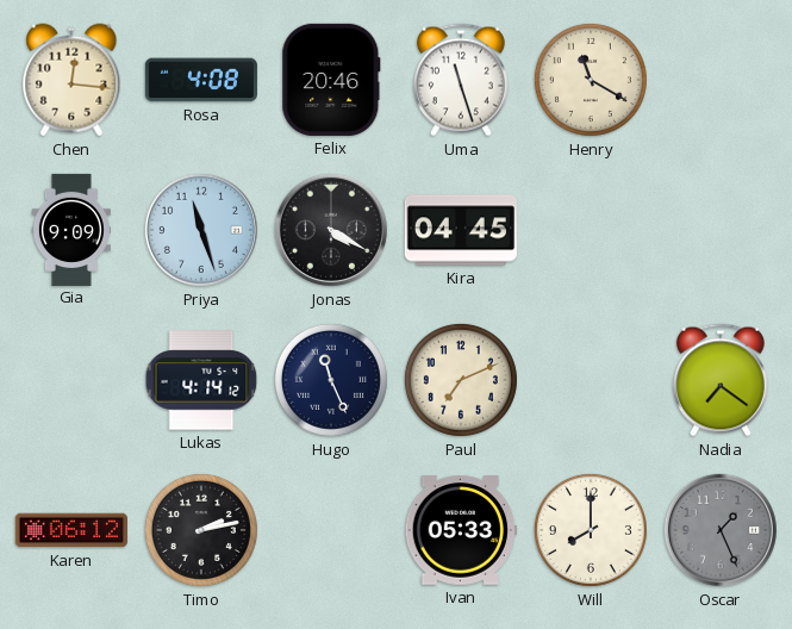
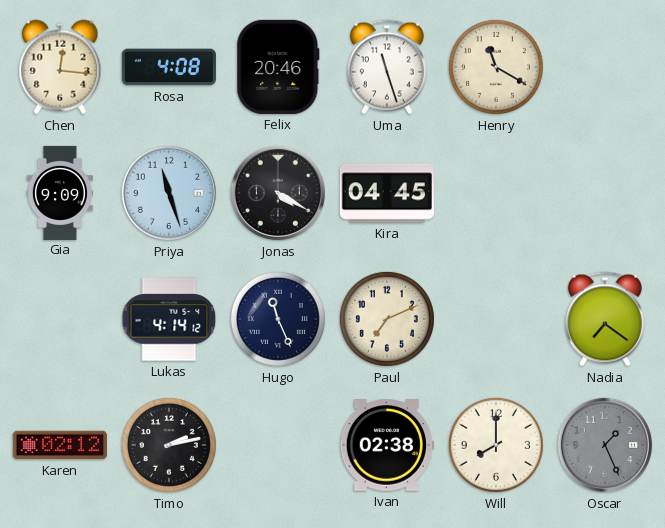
Karen: 06:12 -> 02:12
Ivan: 05:33 -> 02:38
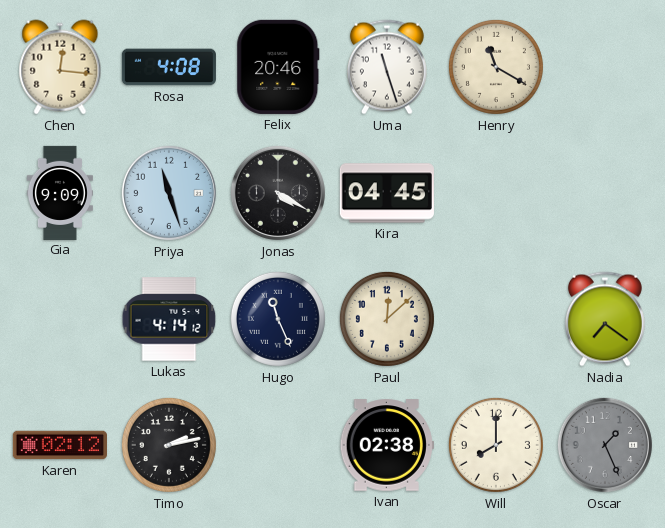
Paul: 7:11 -> 12:08
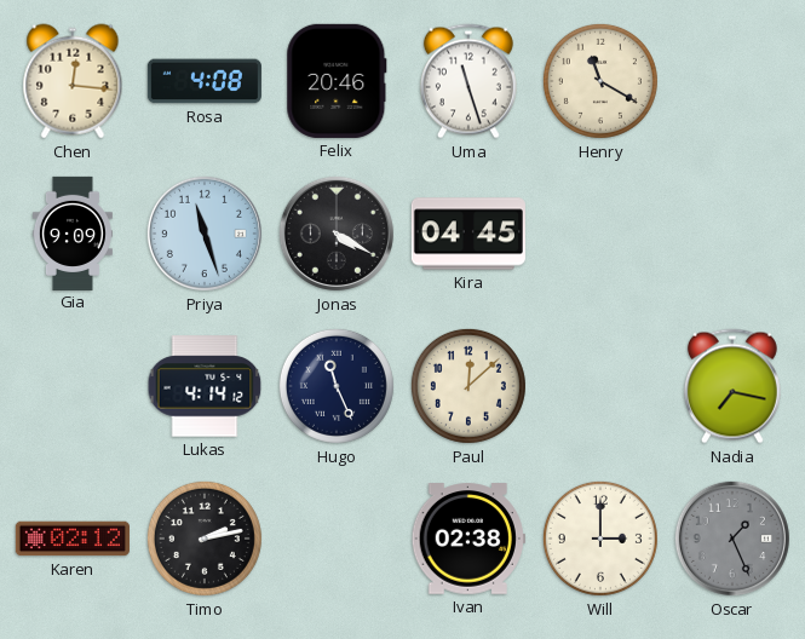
Nadia: 7:21 -> 7:17
Will: 8:00 -> 3:00
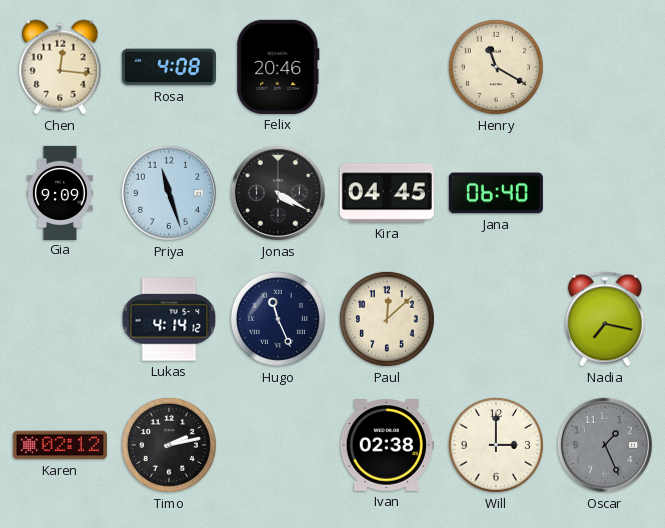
Uma: 11:27 -> none
Jana: none -> 06:40
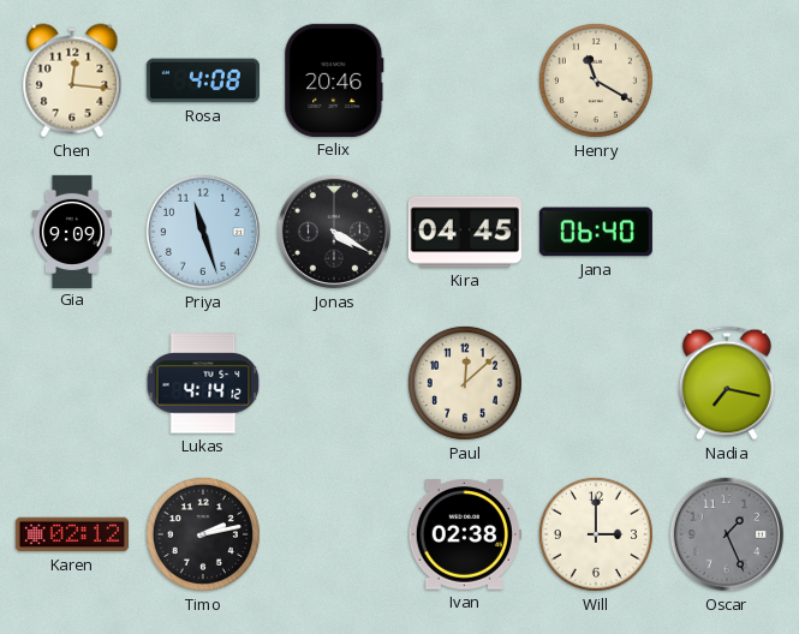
Hugo: 11:26 -> none
